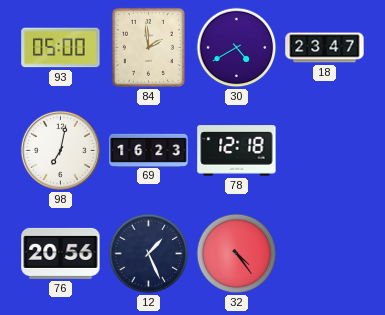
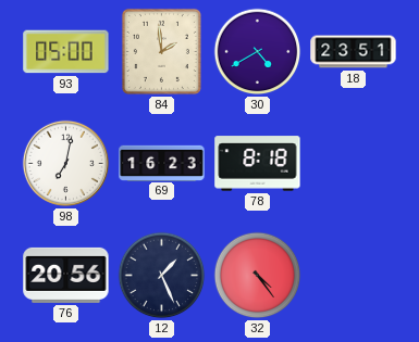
18: 23:47 -> 23:51
78: 12:18 -> 8:18
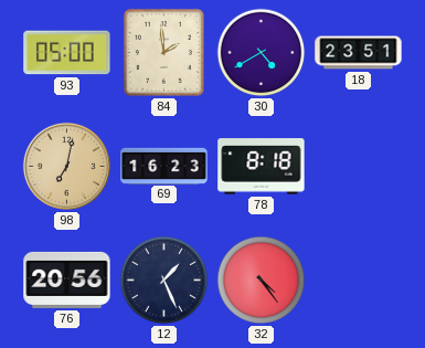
98 dial: white -> champagne
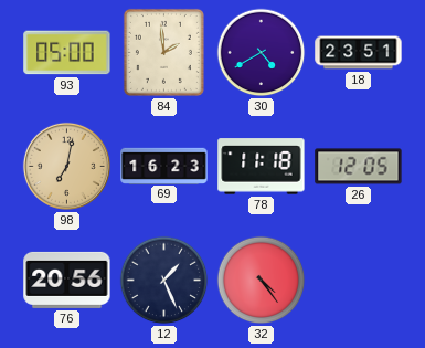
78: 8:18 -> 11:18
26: none -> 12:05
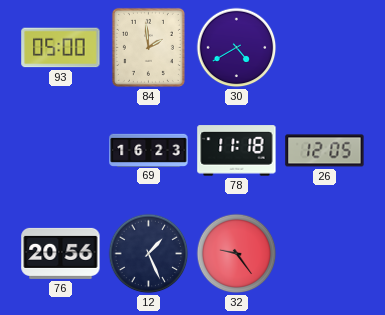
18: 23:51 -> none
98: 7:02 -> none
32: 4:24 -> 9:24
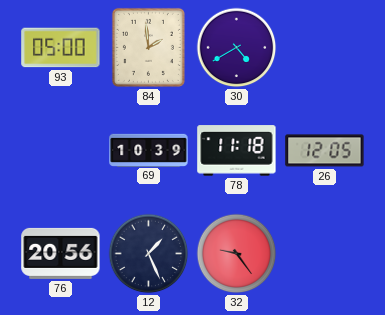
69: 16:23 -> 10:39
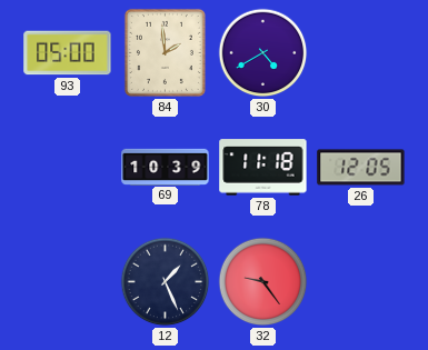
76: 20:56 -> none
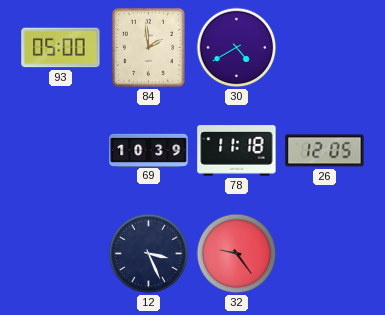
12: 1:26 -> 3:26
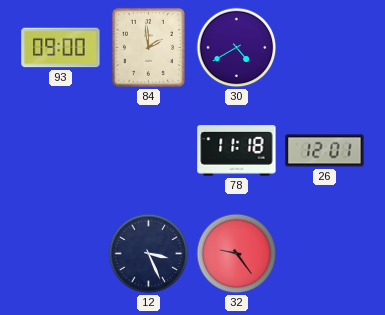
93: 05:00 -> 09:00
69: 10:39 -> none
26: 12:05 -> 12:01
